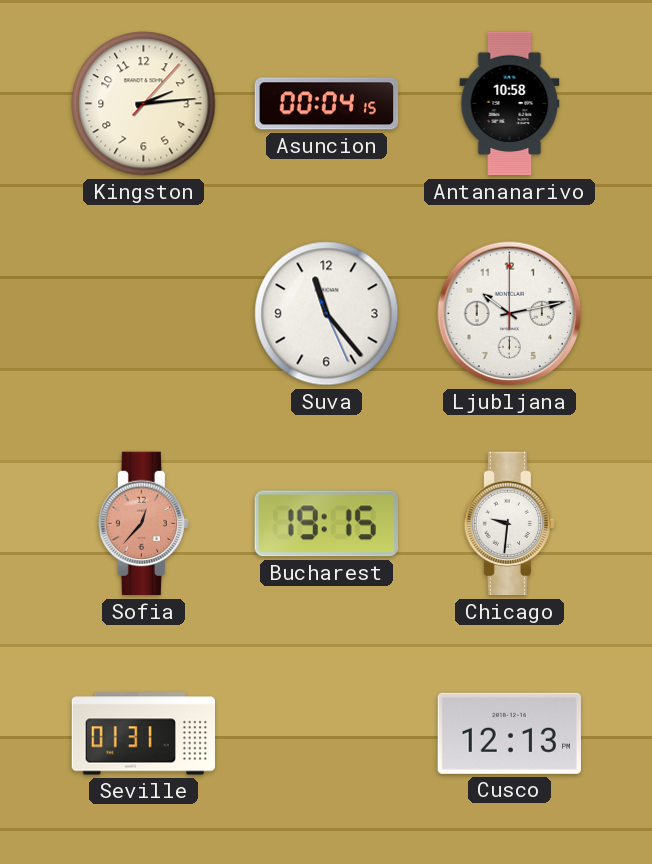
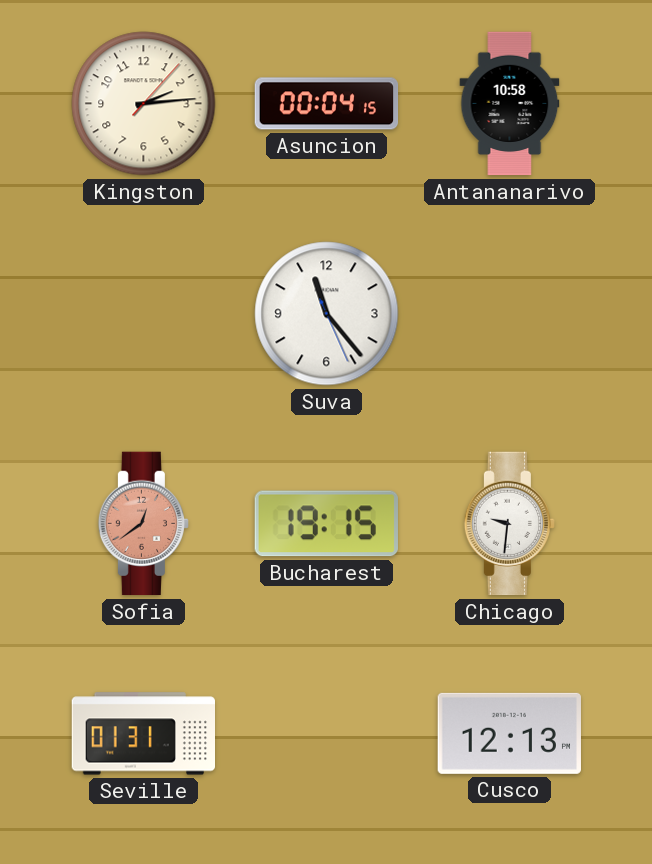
Ljubljana: 10:13 -> none
Sofia: 12:37 -> 12:39
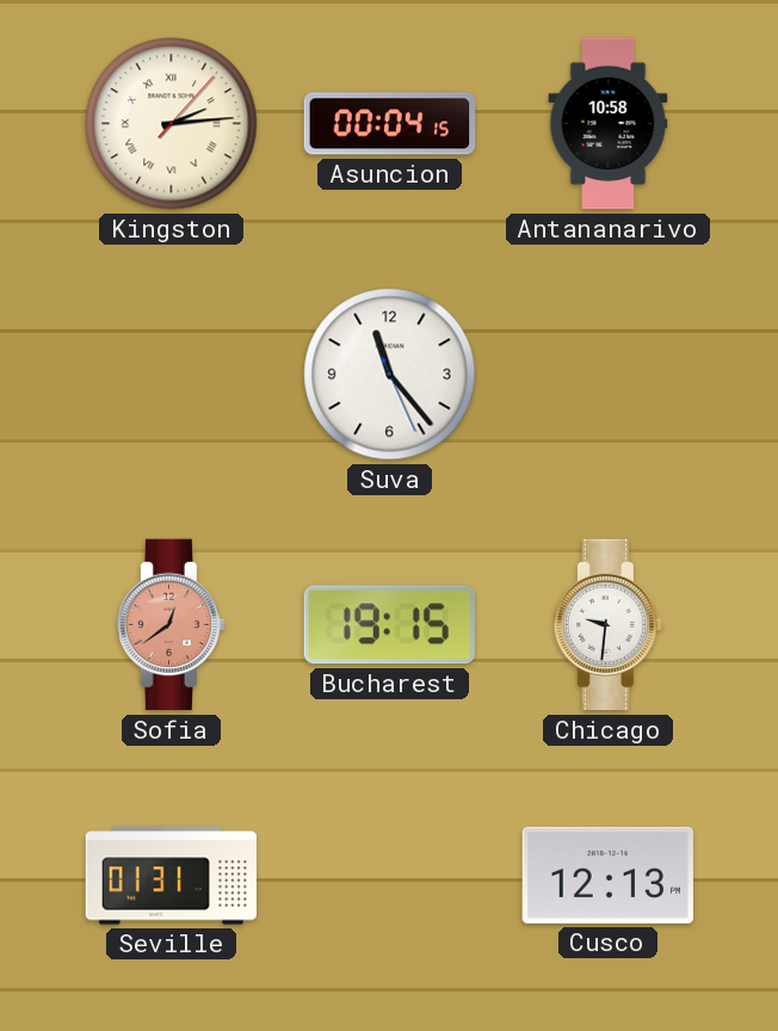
Kingston numerals: Arabic -> Roman
